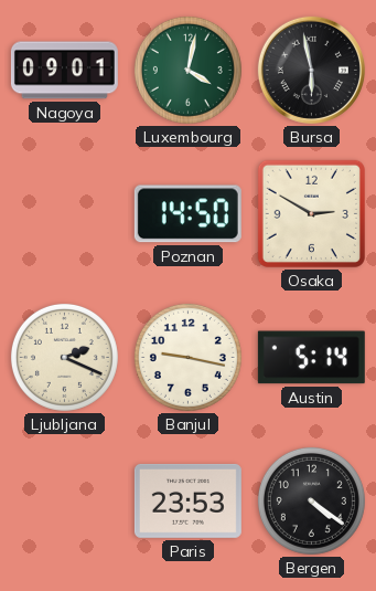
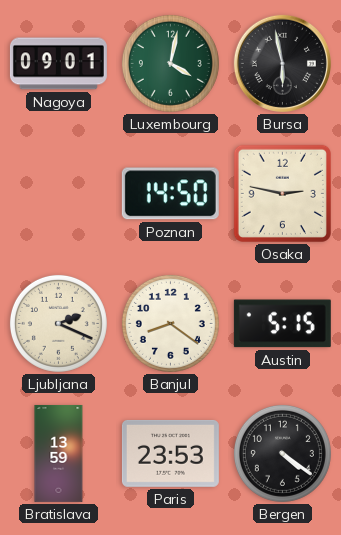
Osaka: 2:50 -> 2:47
Banjul: 9:17 -> 8:21
Austin: 5:14 -> 5:15
Bratislava: none -> 13:59
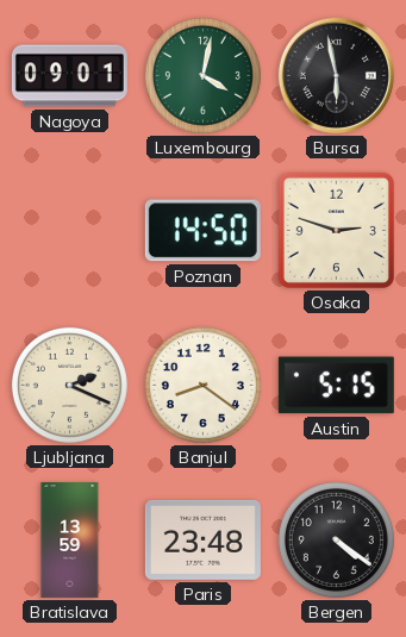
Osaka: 2:47 -> 2:48
Paris: 23:53 -> 23:48
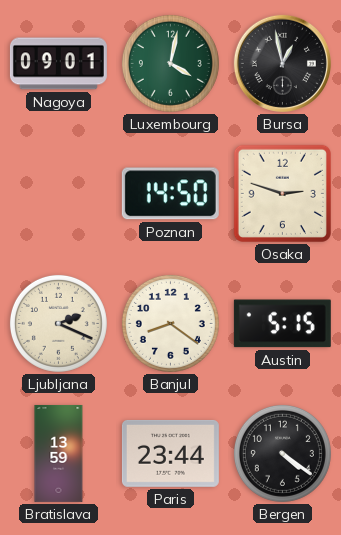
Bursa: 5:58 -> 12:58
Paris: 23:48 -> 23:44
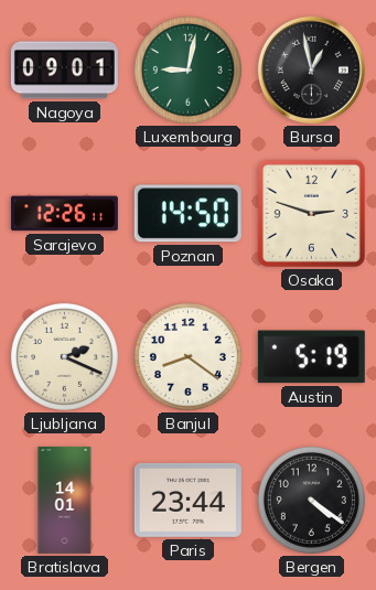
Luxembourg: 4:02 -> 9:02
Sarajevo: none -> 12:26
Austin: 5:15 -> 5:19
Bratislava: 13:59 -> 14:01
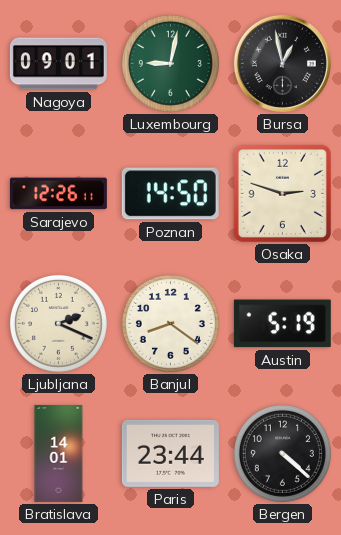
Bergen: 4:21 -> 4:22
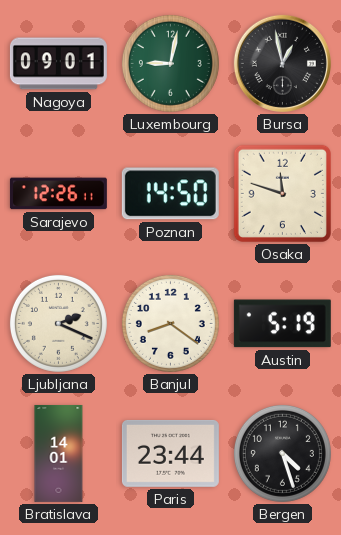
Osaka: 2:48 -> 11:48
Bergen: 4:22 -> 4:27
